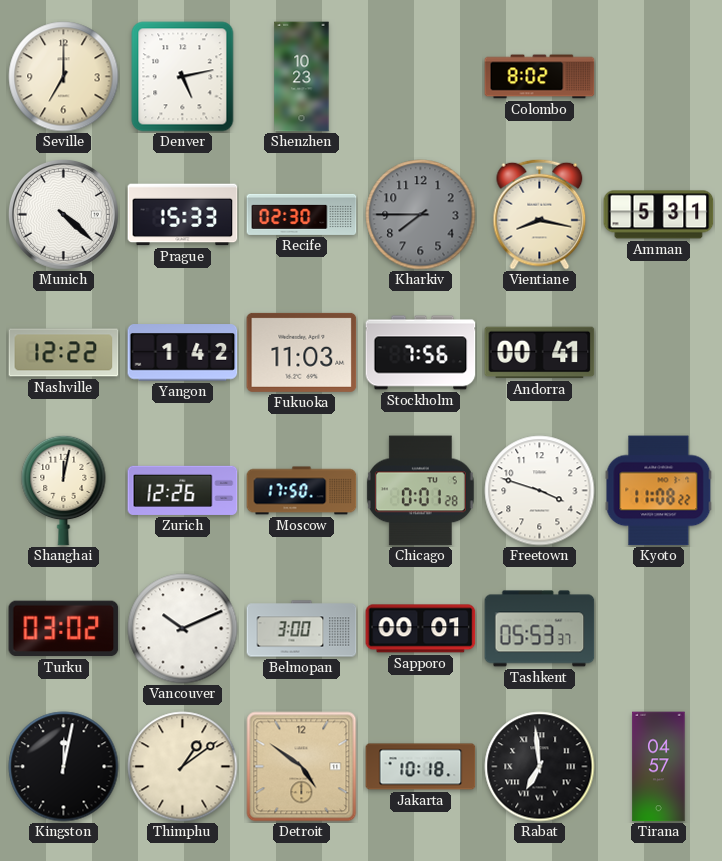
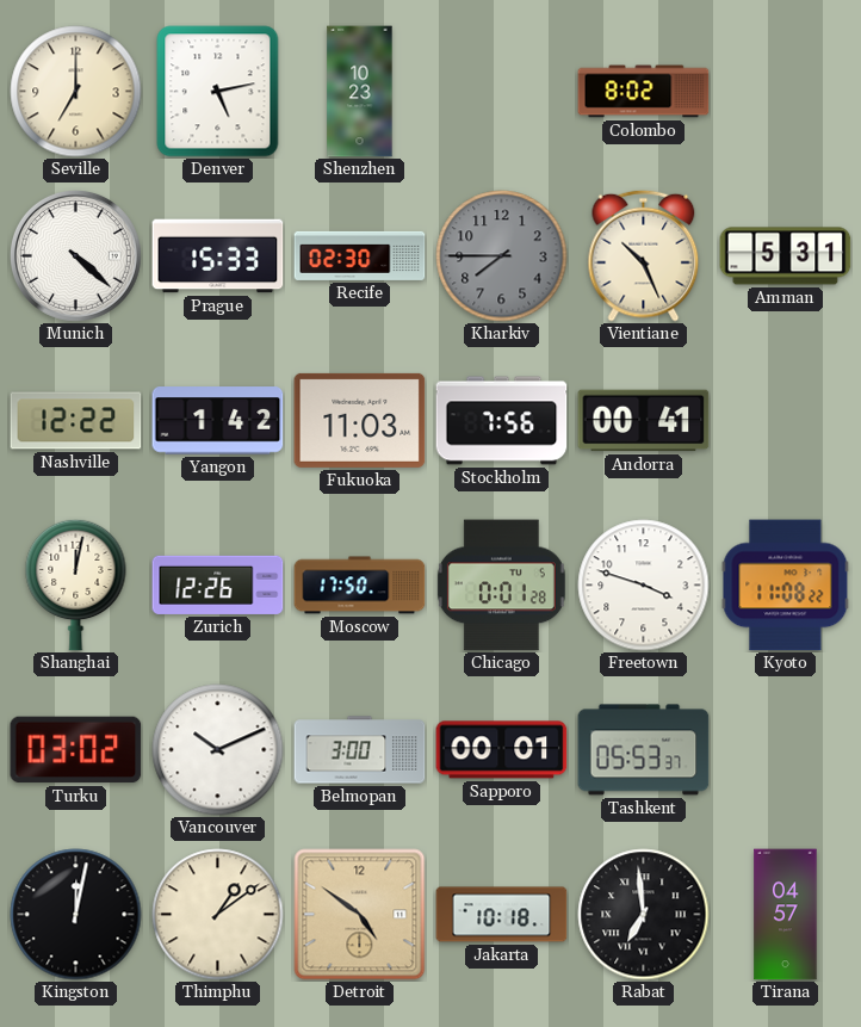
Vientiane: 8:17 -> 10:26
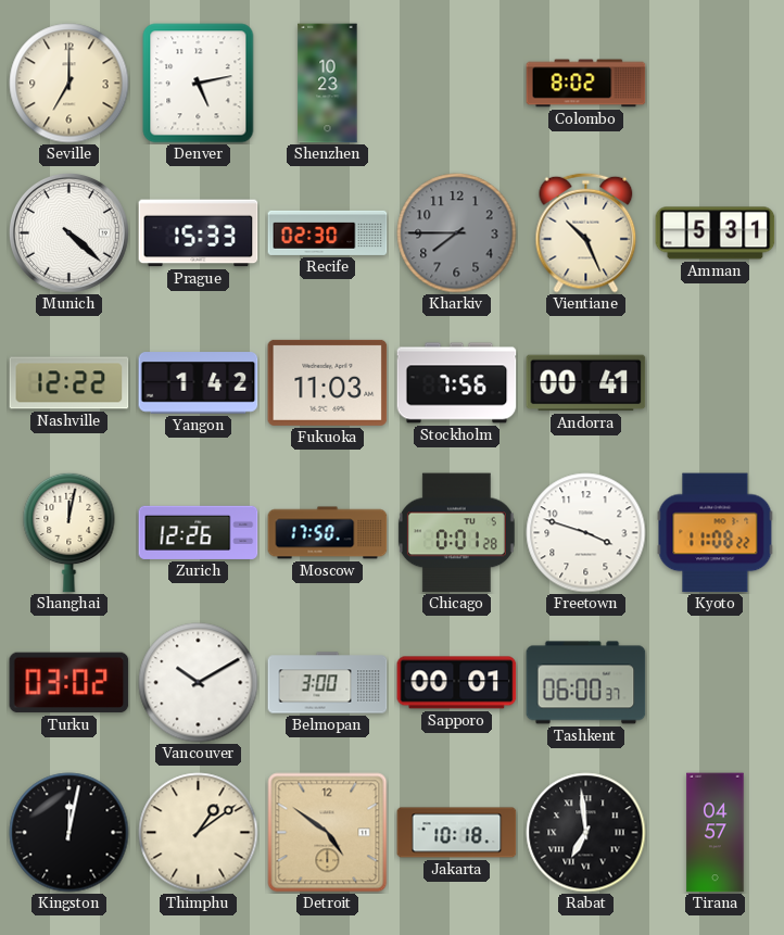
Vancouver: 10:11 -> 10:10
Tashkent: 05:53 -> 06:00
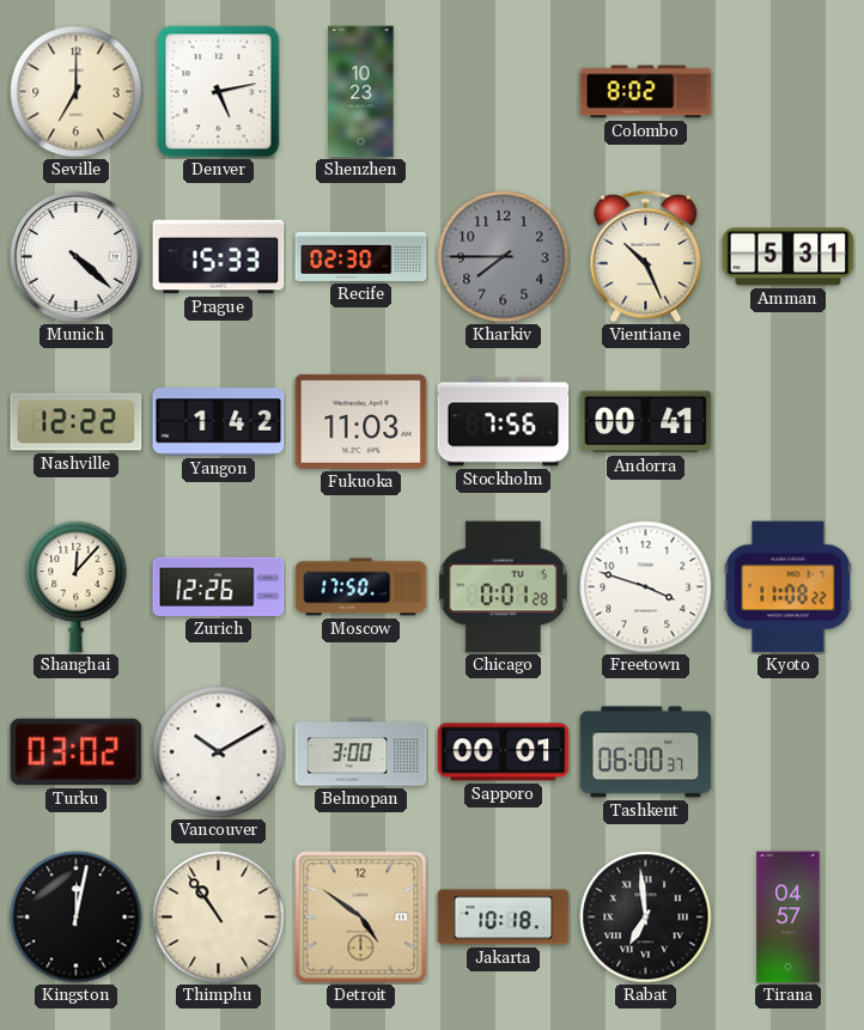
Shanghai: 12:02 -> 12:07
Thimphu: 1:09 -> 10:54
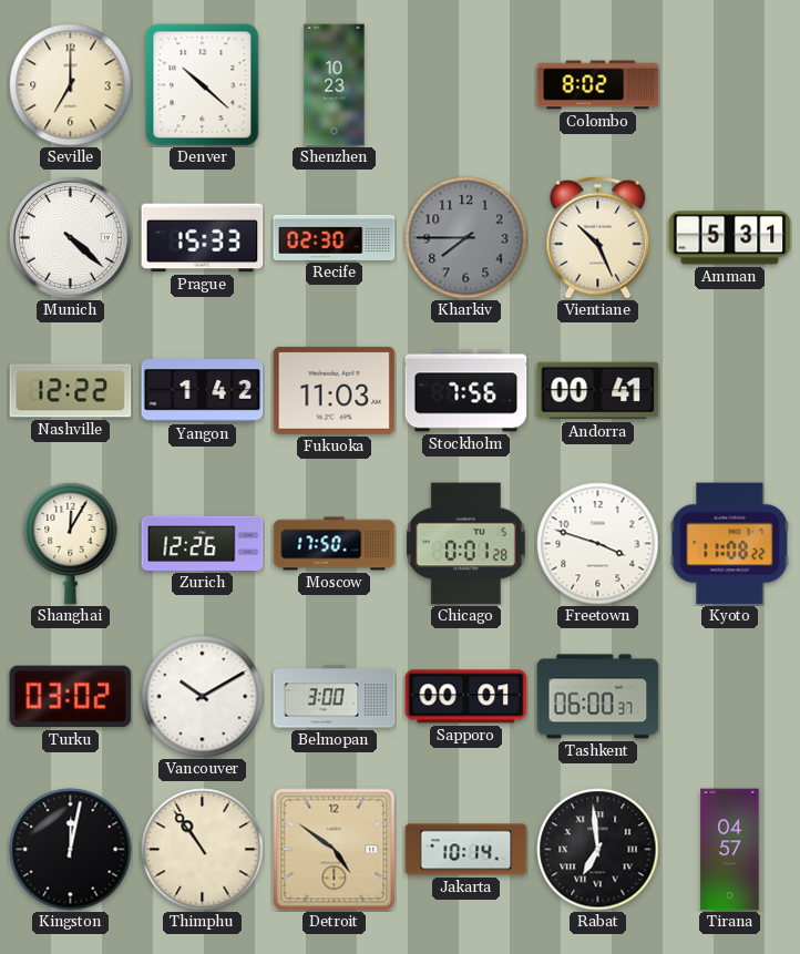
Denver: 5:13 -> 10:22
Shanghai: 12:07 -> 12:05
Jakarta: 10:18 -> 10:14
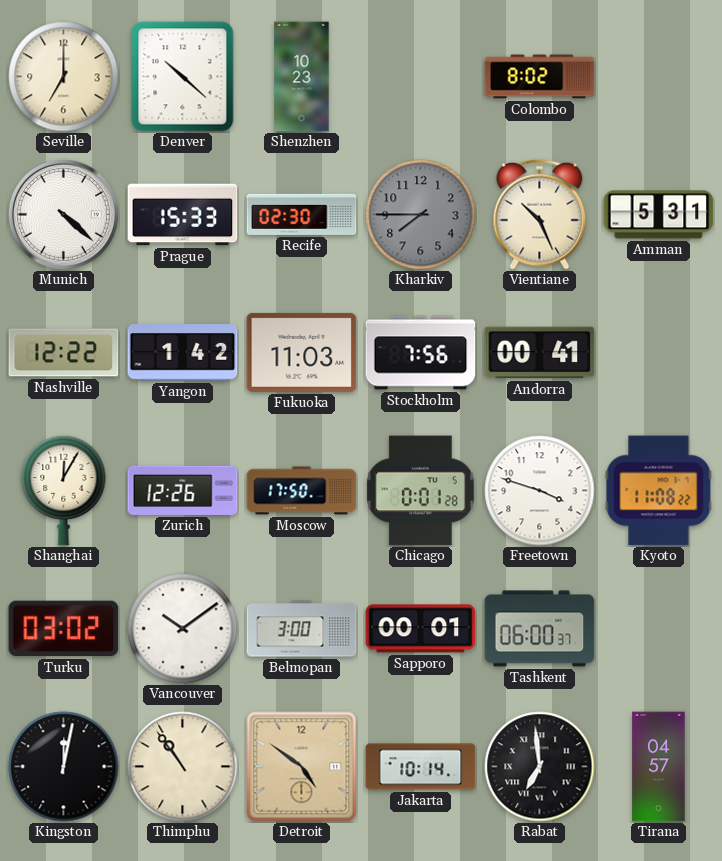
Vancouver: 10:10 -> 10:09
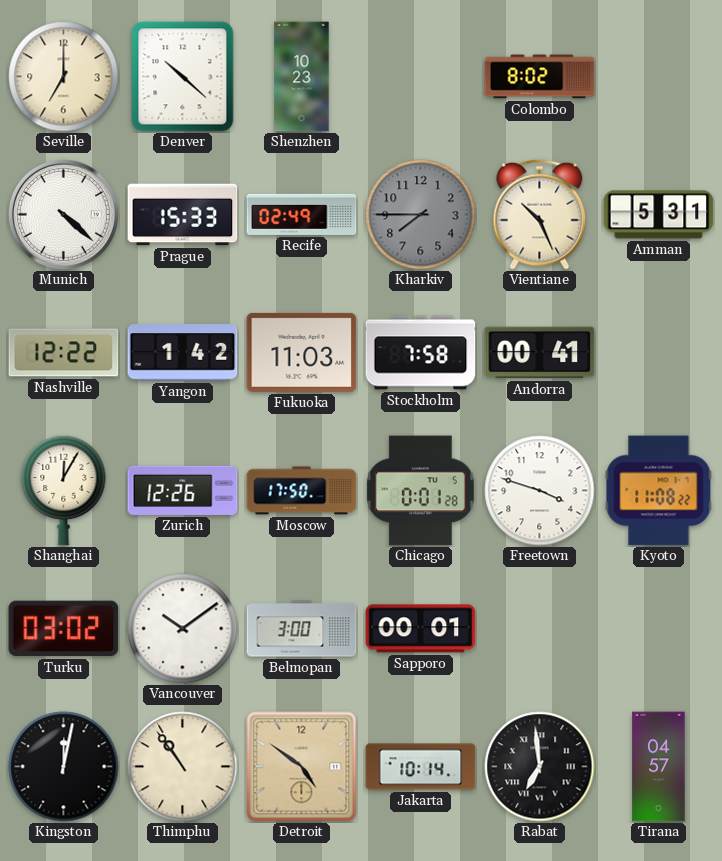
Recife: 02:30 -> 02:49
Stockholm: 7:56 -> 7:58
Tashkent: 06:00 -> none
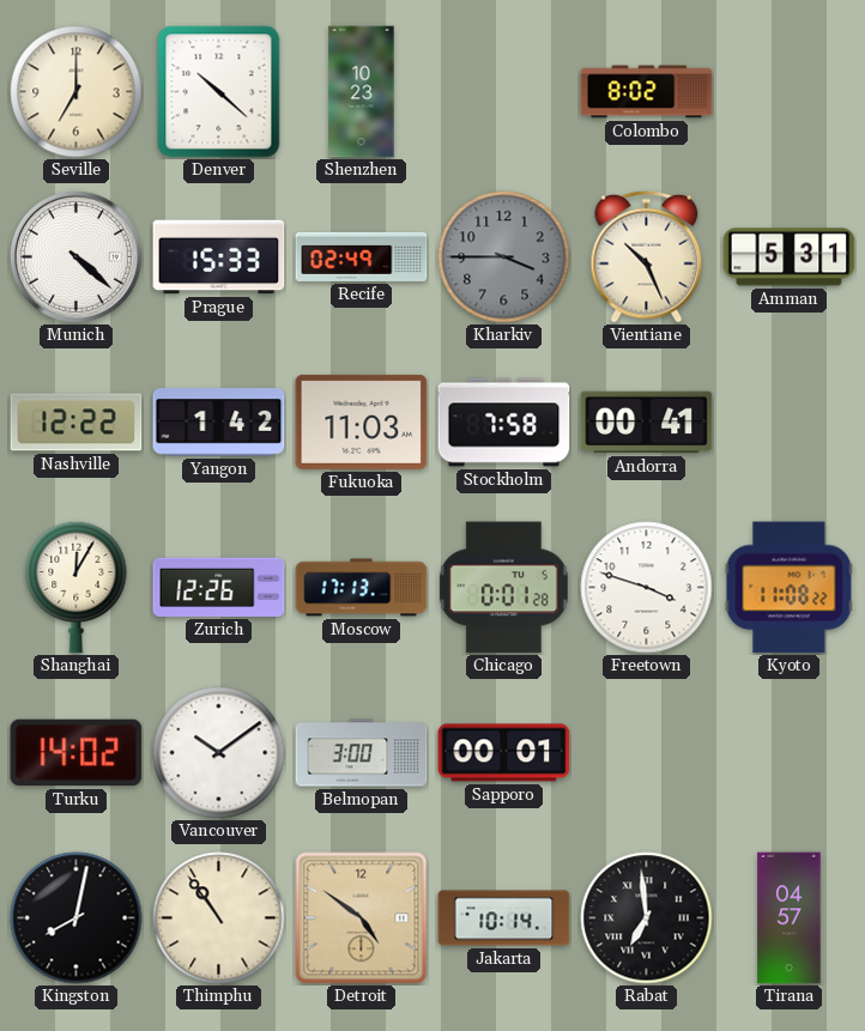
Kharkiv: 7:45 -> 3:45
Moscow: 17:50 -> 17:13
Turku: 03:02 -> 14:02
Kingston: 12:02 -> 8:02
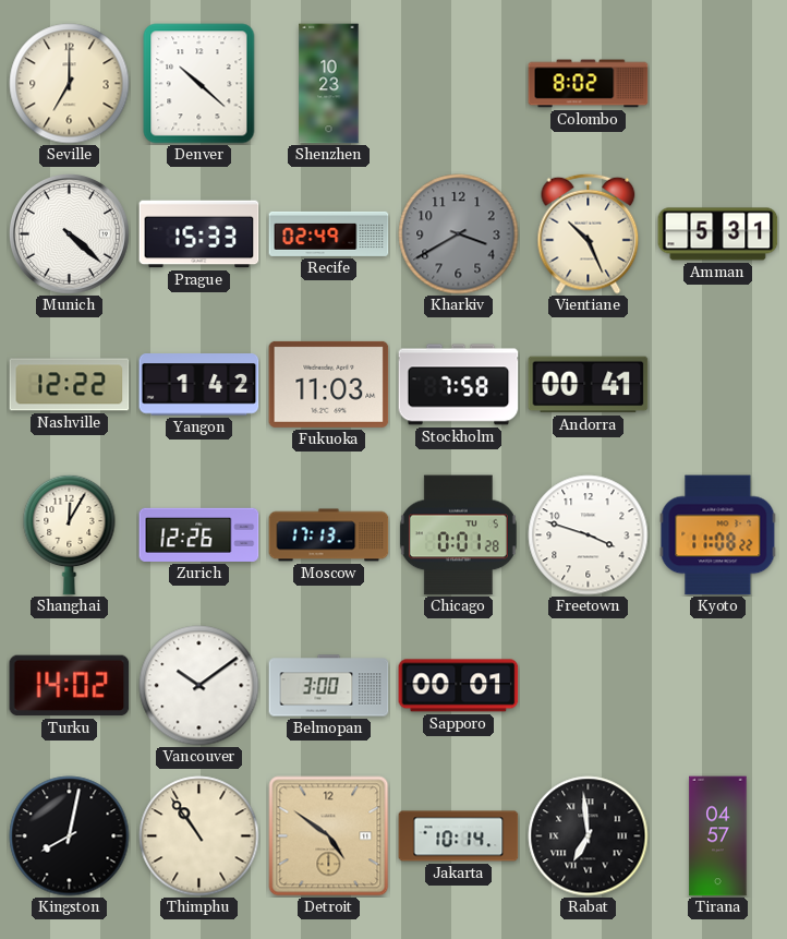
Kharkiv: 3:45 -> 3:40
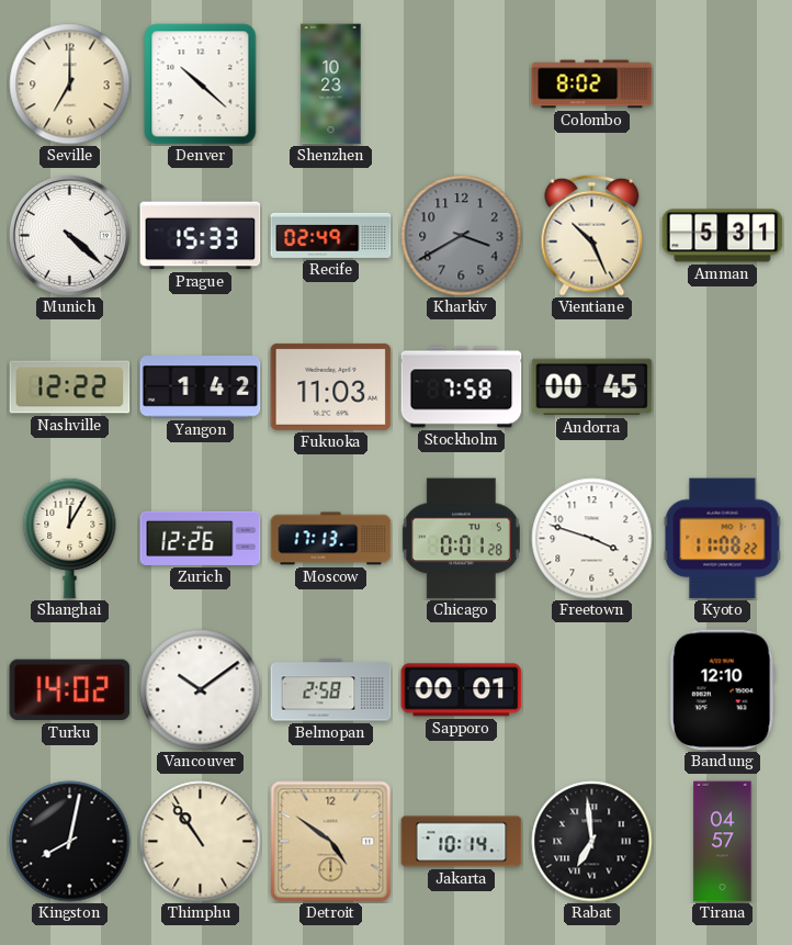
Andorra: 00:41 -> 00:45
Belmopan: 3:00 -> 2:58
Bandung: none -> 12:10
